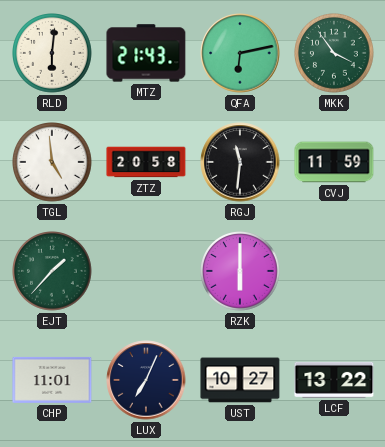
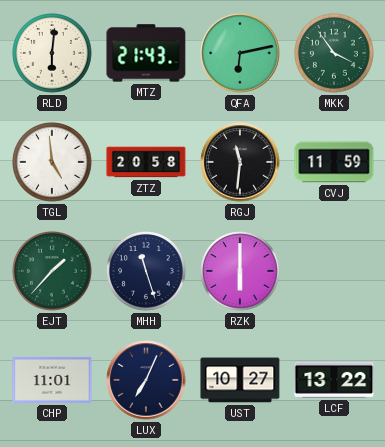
MHH: none -> 11:27
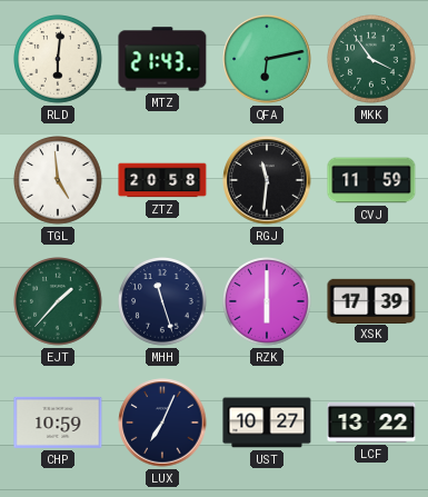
XSK: none -> 17:39
CHP: 11:01 -> 10:59
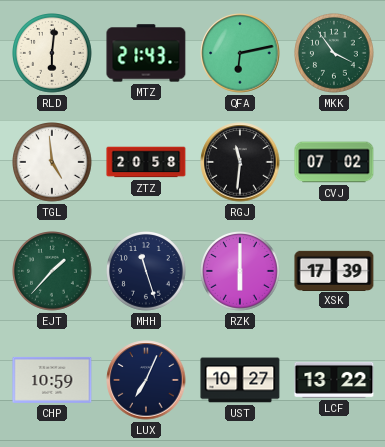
CVJ: 11:59 -> 07:02
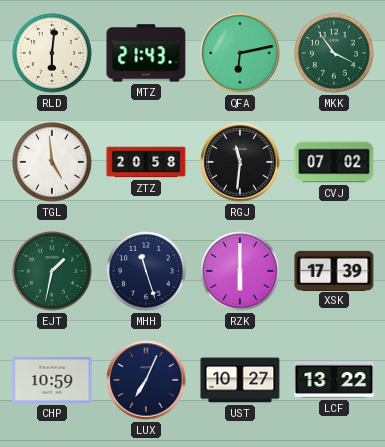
EJT: 1:37 -> 1:32
